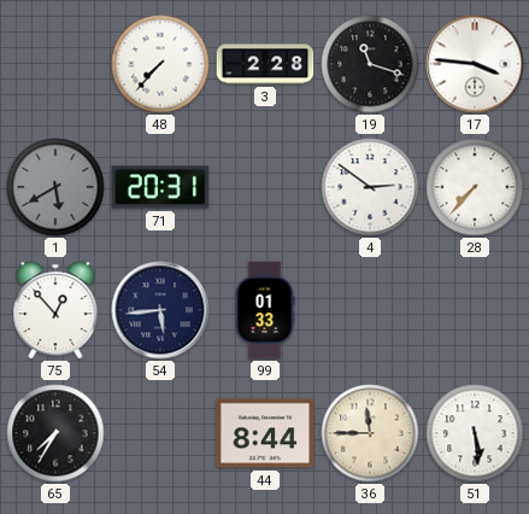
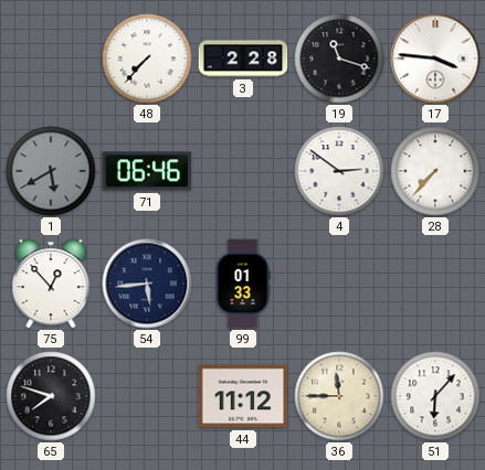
71: 20:31 -> 06:46
65: 7:35 -> 7:48
44: 8:44 -> 11:12
51: 5:29 -> 6:07
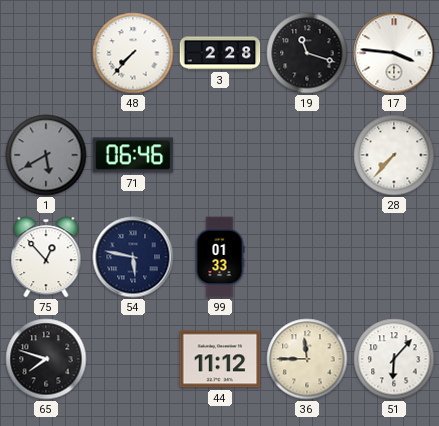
4: 2:51 -> none
54: 5:44 -> 5:47
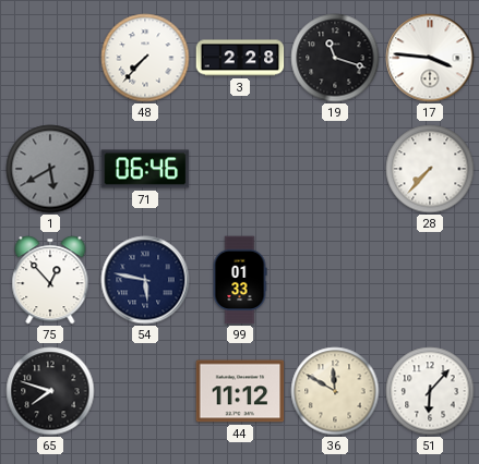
36: 11:45 -> 11:50
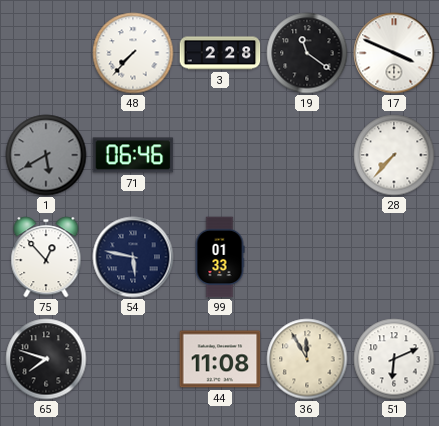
19: 11:18 -> 11:21
17: 3:46 -> 3:49
44: 11:12 -> 11:08
36: 11:50 -> 11:55
51: 6:07 -> 6:11
